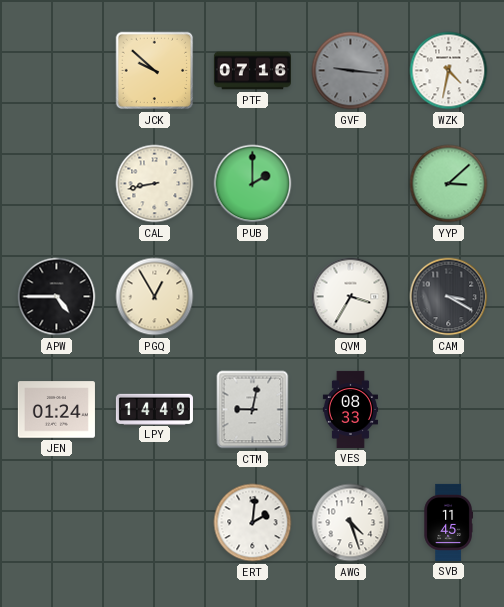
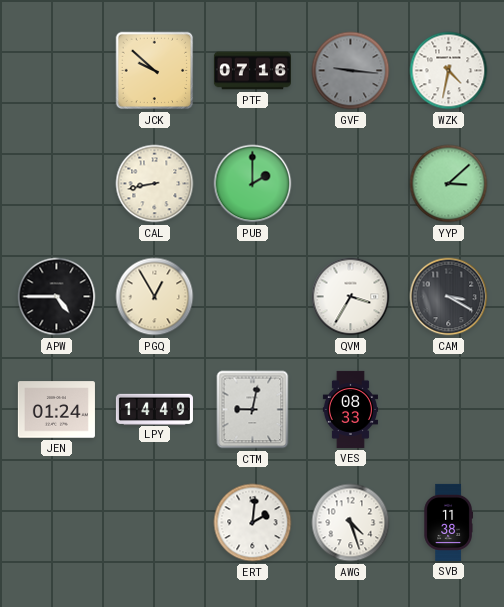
SVB: 11:45 -> 11:38
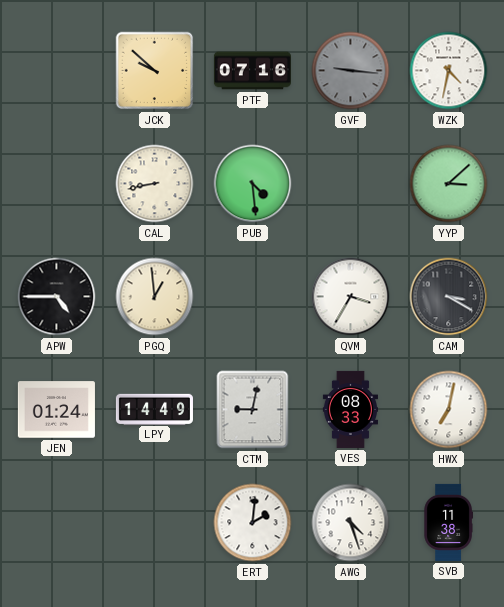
PUB: 2:00 -> 4:29
PGQ: 12:55 -> 12:59
HWX: none -> 7:02
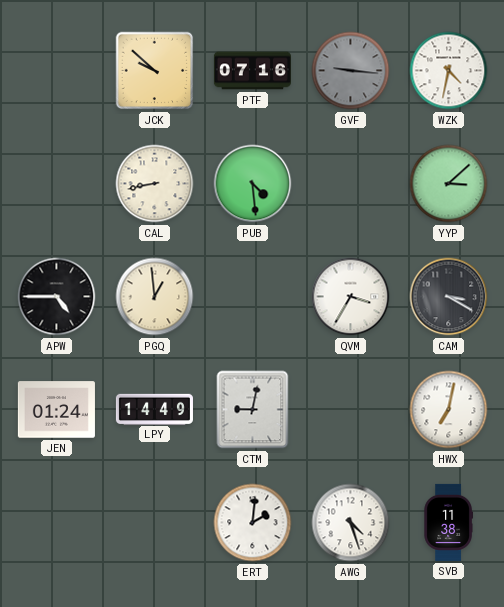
VES: 08:33 -> none
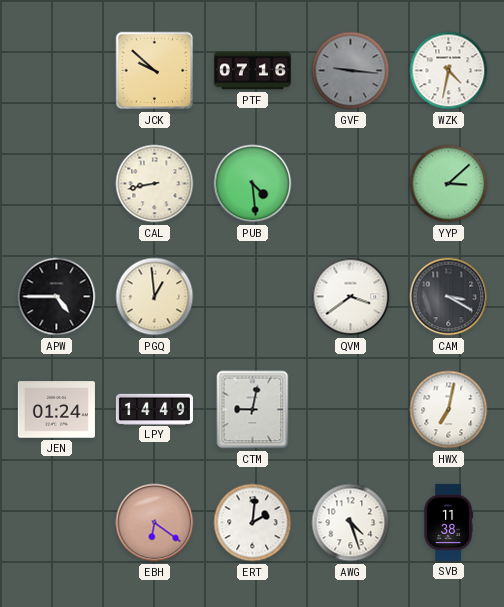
QVM: 3:35 -> 3:39
EBH: none -> 6:21
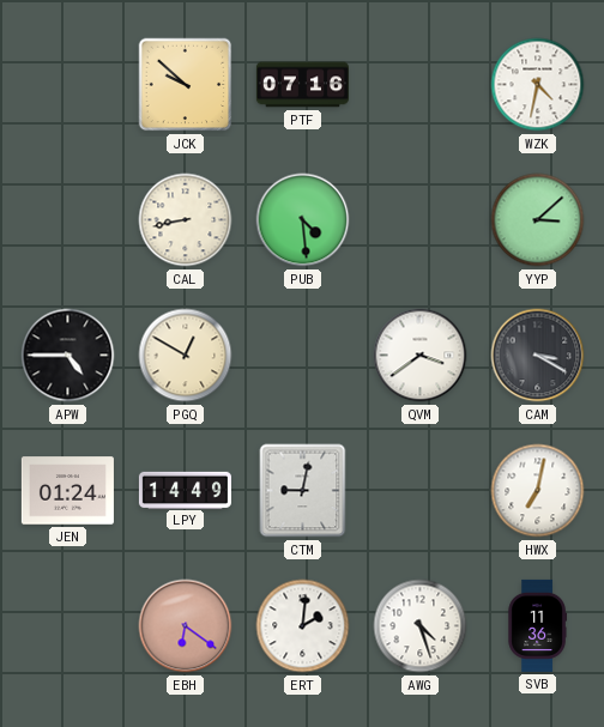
GVF: 9:16 -> none
PGQ: 12:59 -> 12:50
SVB: 11:38 -> 11:36
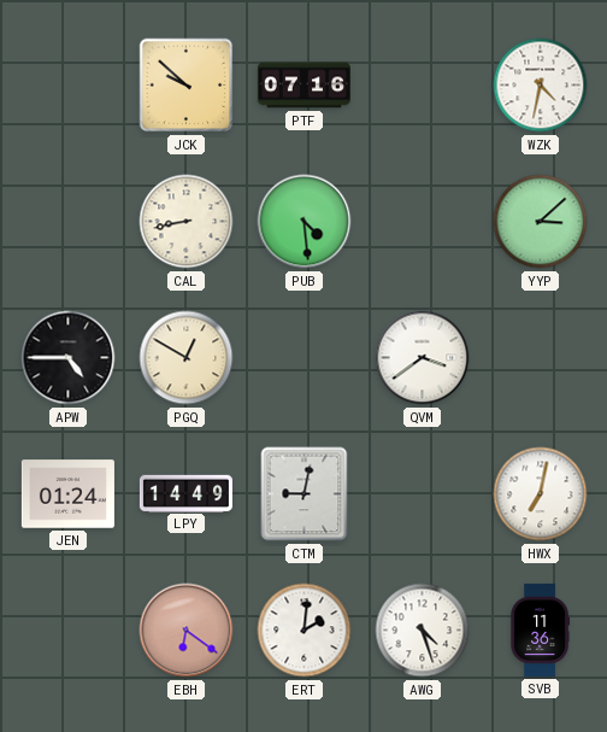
CAM: 3:20 -> none
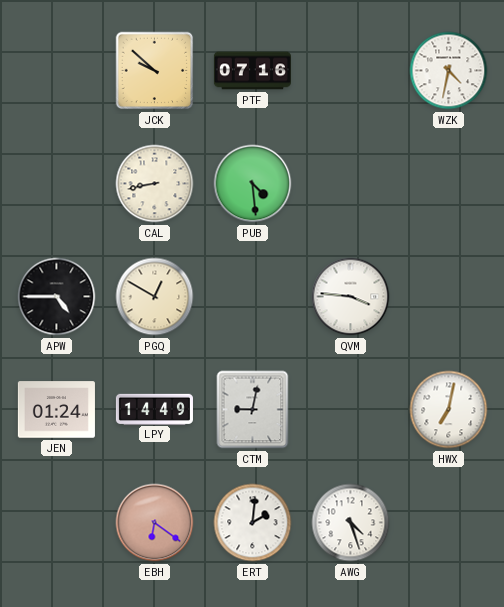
YYP: 3:08 -> none
QVM: 3:39 -> 3:46
SVB: 11:36 -> none
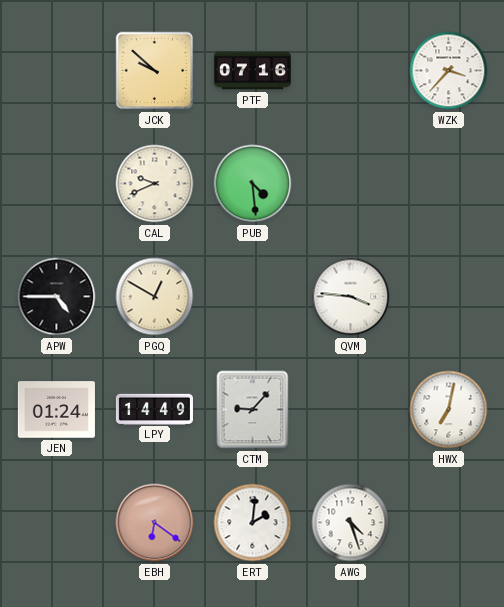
WZK: 4:32 -> 3:37
CAL: 8:43 -> 9:41
CTM: 9:02 -> 9:07
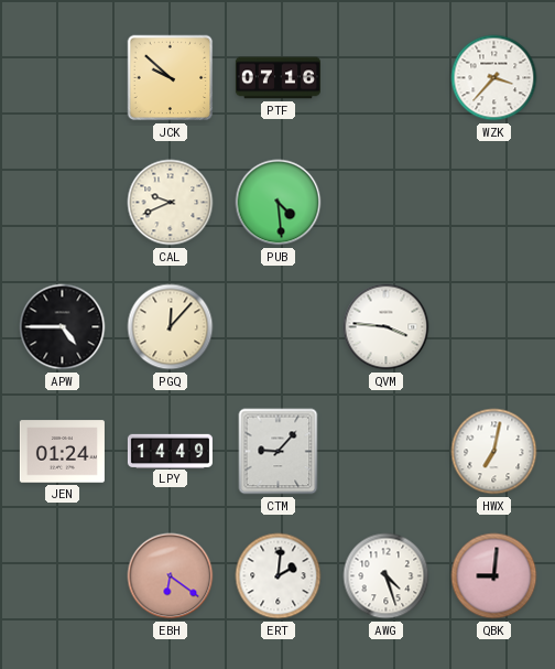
PGQ: 12:50 -> 12:07
QBK: none -> 9:01
